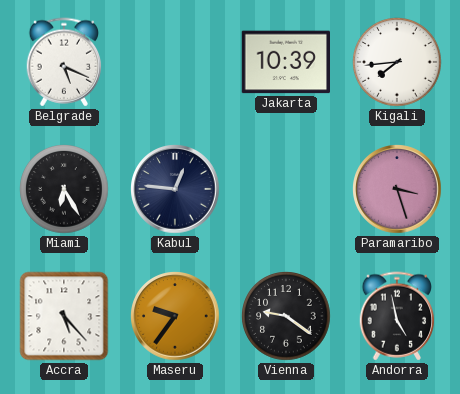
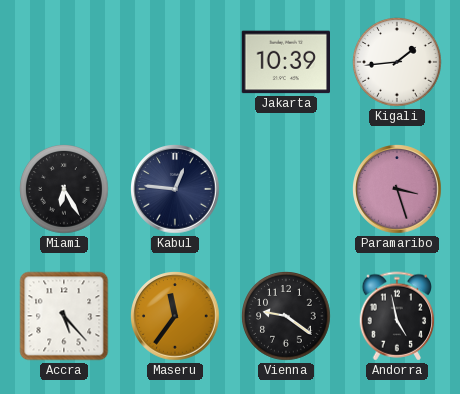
Belgrade: 5:19 -> none
Kigali: 7:44 -> 1:44
Maseru: 9:36 -> 11:36
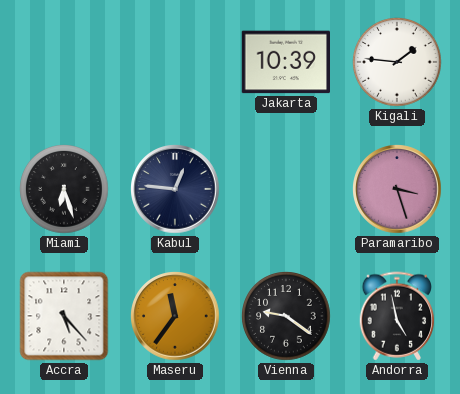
Kigali: 1:44 -> 1:46
Miami: 6:25 -> 6:27
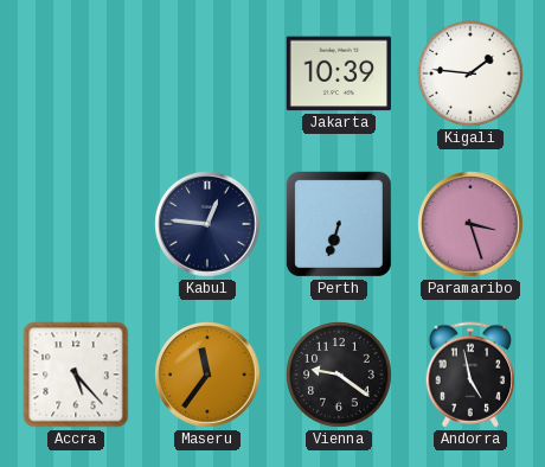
Miami: 6:27 -> none
Perth: none -> 6:33
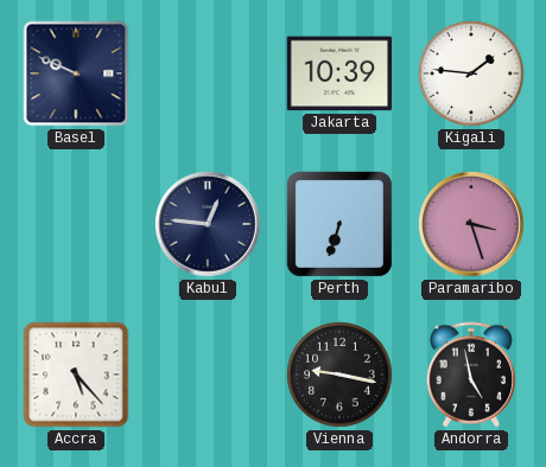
Basel: none -> 9:49
Maseru: 11:36 -> none
Vienna: 9:21 -> 9:17
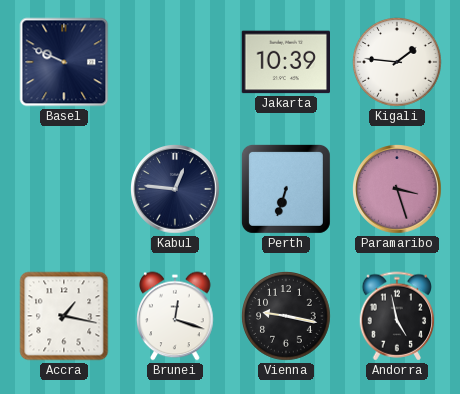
Accra: 5:23 -> 1:17
Brunei: none -> 12:18
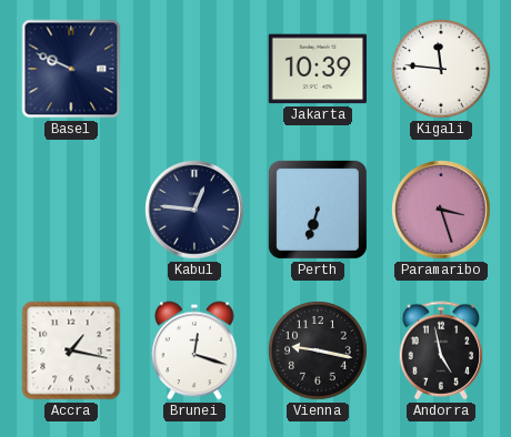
Kigali: 1:46 -> 11:46
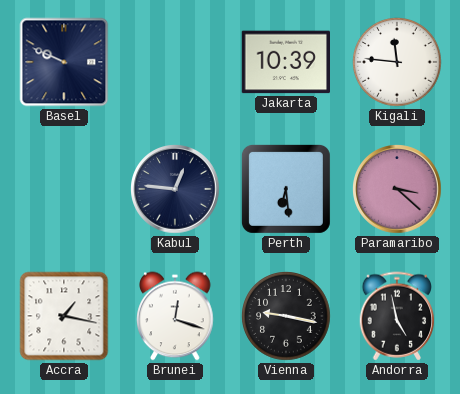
Perth: 6:33 -> 6:29
Paramaribo: 3:27 -> 3:22
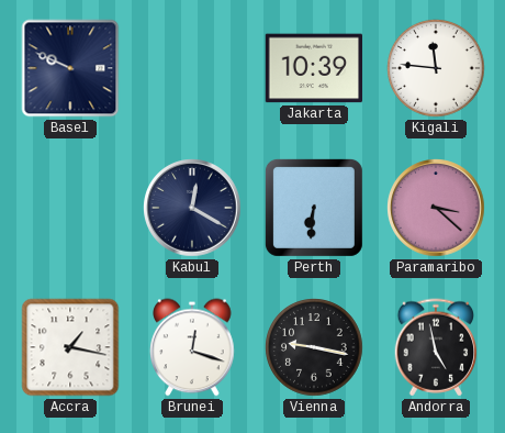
Kabul: 12:46 -> 12:20
Perth: 6:29 -> 6:31
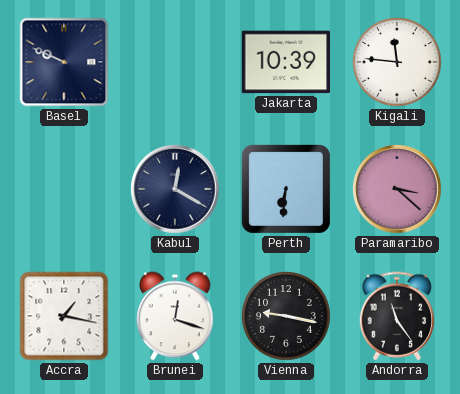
Andorra: 4:58 -> 11:24
